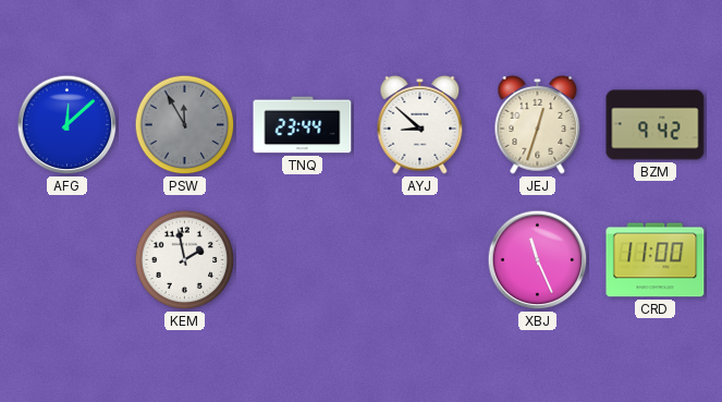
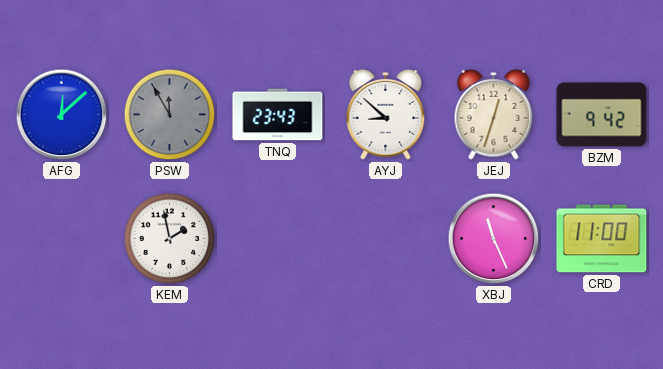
TNQ: 23:44 -> 23:43
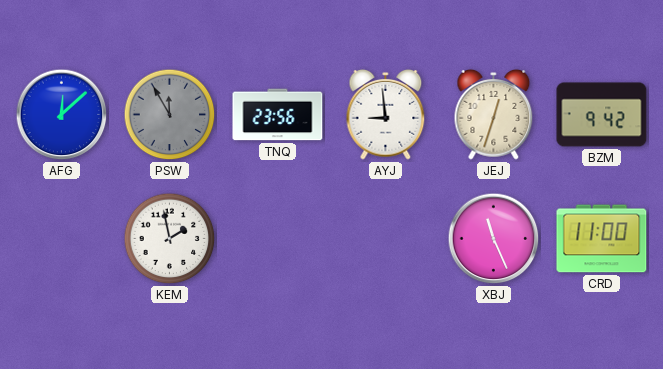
TNQ: 23:43 -> 23:56
AYJ: 8:52 -> 8:59
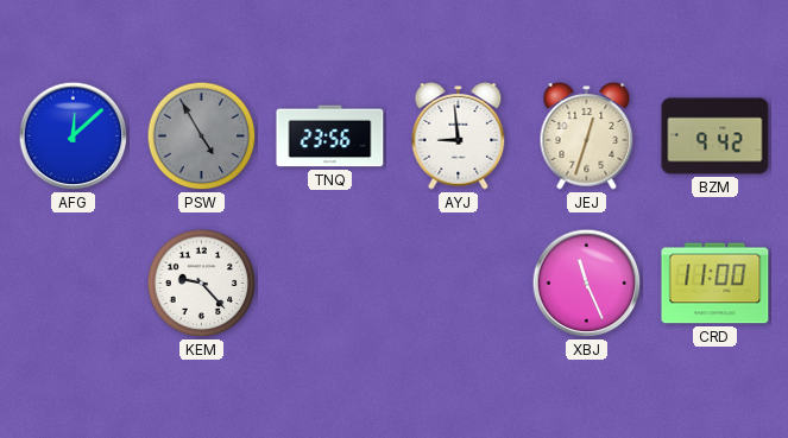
PSW: 11:55 -> 4:55
KEM: 1:58 -> 9:23
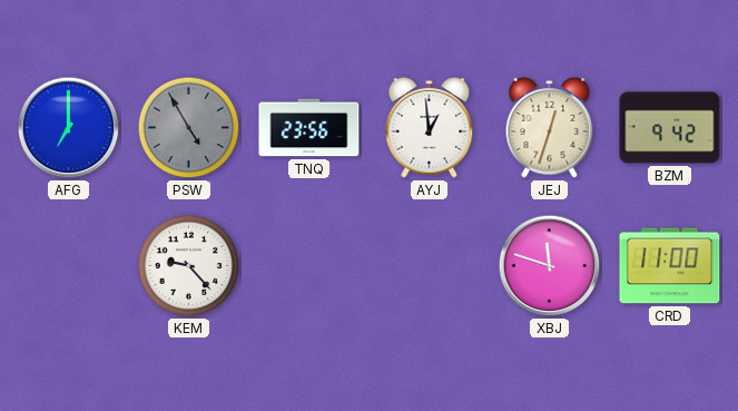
AFG: 12:08 -> 7:00
AYJ: 8:59 -> 12:59
XBJ: 11:26 -> 11:48
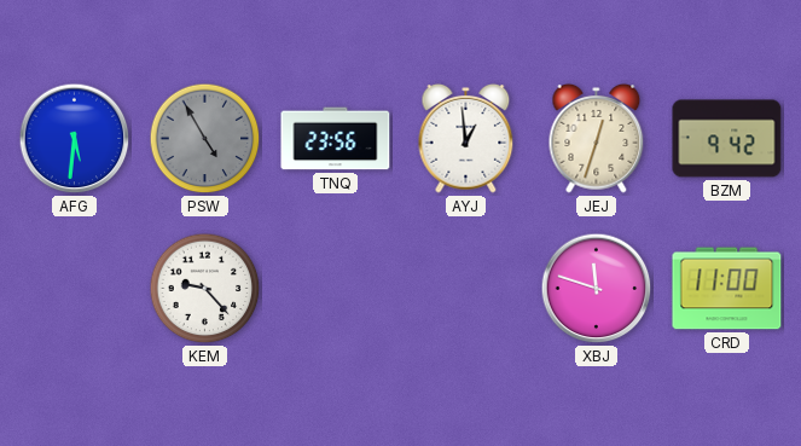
AFG: 7:00 -> 5:31
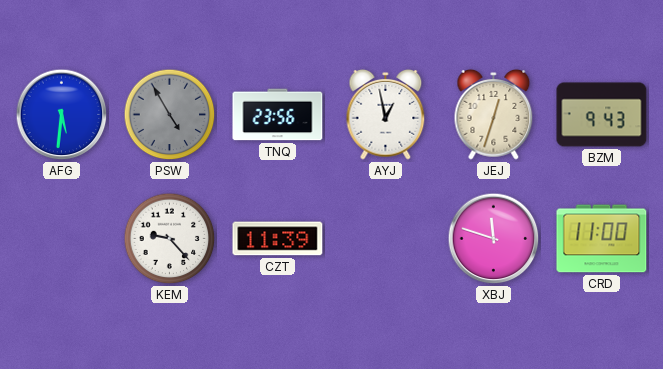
AYJ: 12:59 -> 12:58
BZM: 9:42 -> 9:43
CZT: none -> 11:39
